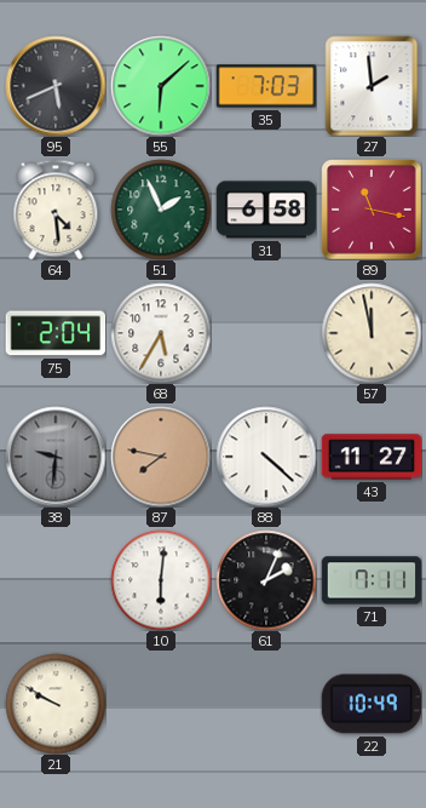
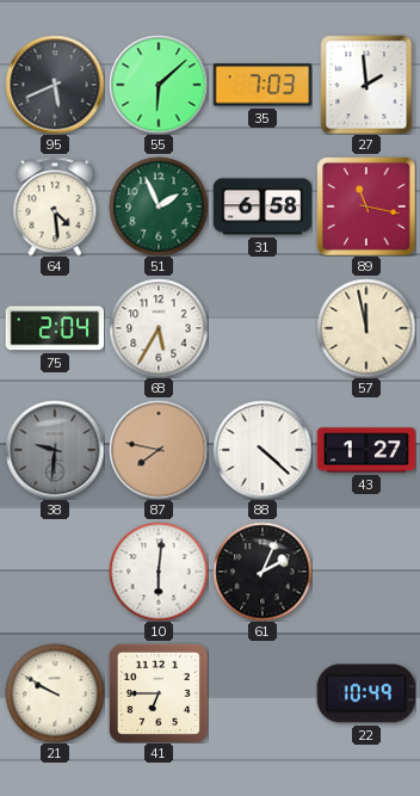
43: 11:27 -> 1:27
71: 7:11 -> none
41: none -> 6:45
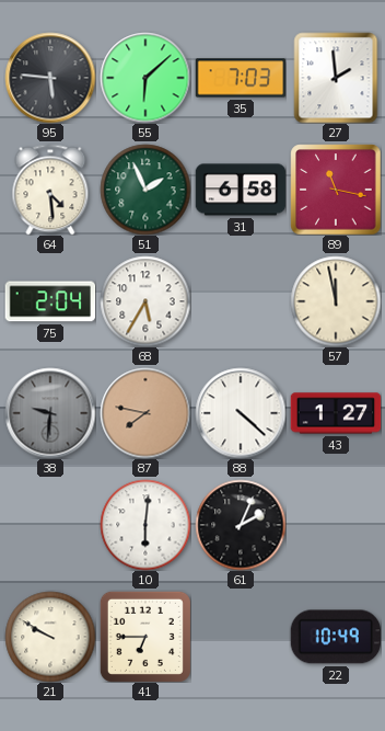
95: 5:41 -> 5:46
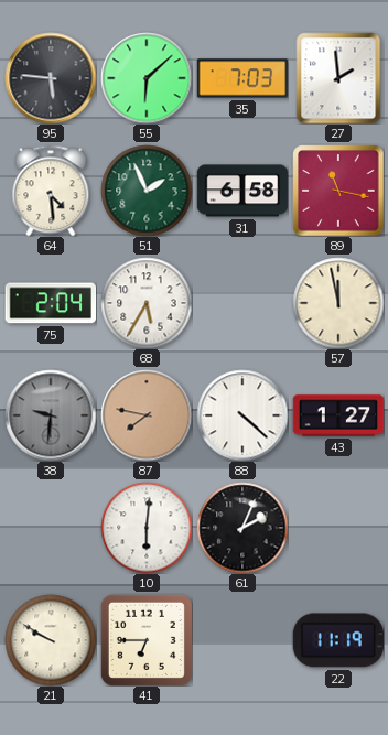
22: 10:49 -> 11:19
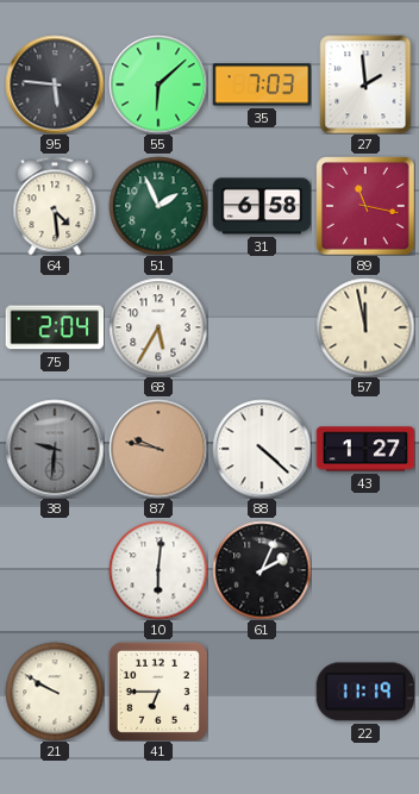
87: 7:47 -> 9:47
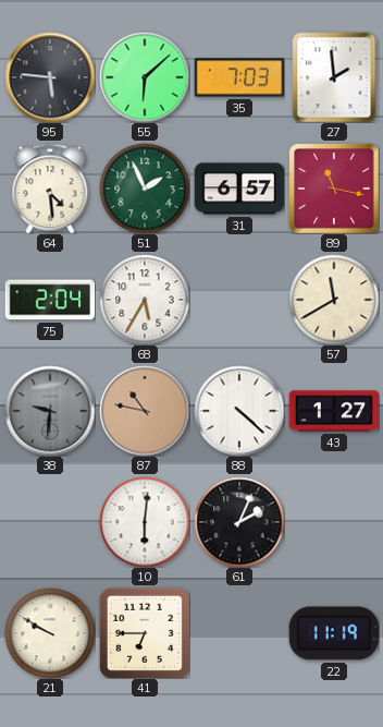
31: 6:58 -> 6:57
57: 11:58 -> 11:40
87: 9:47 -> 10:47
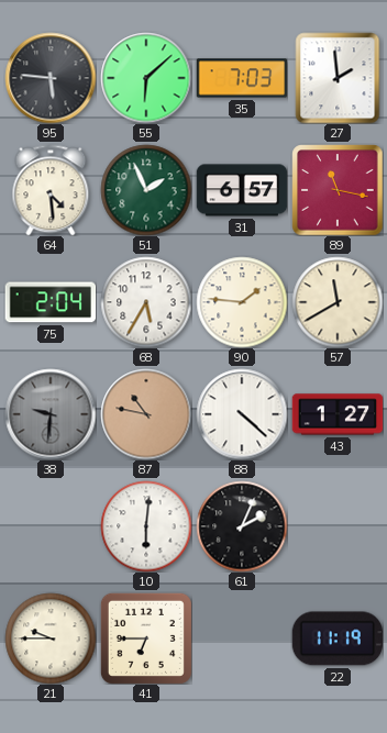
90: none -> 1:46
21: 9:50 -> 9:45
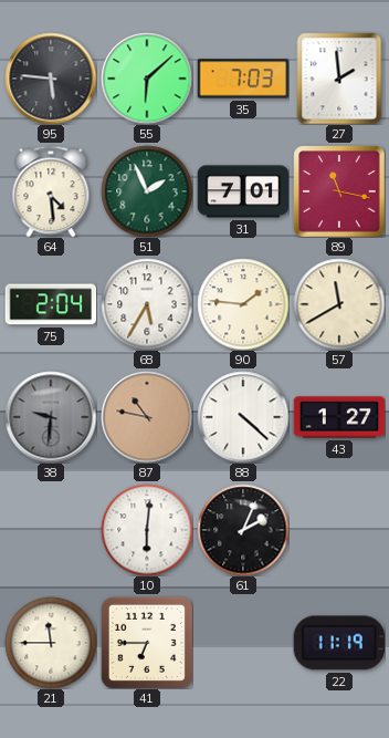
31: 6:57 -> 7:01
21: 9:45 -> 11:45
